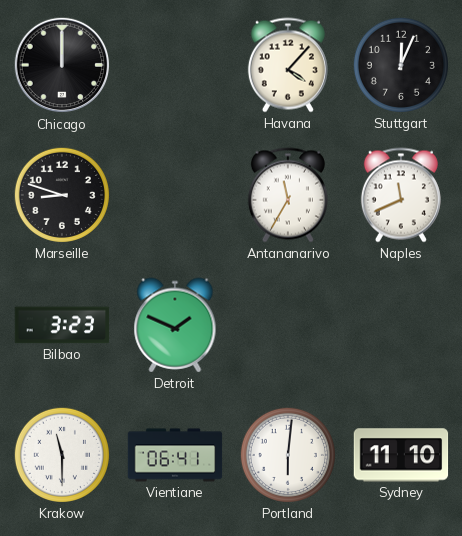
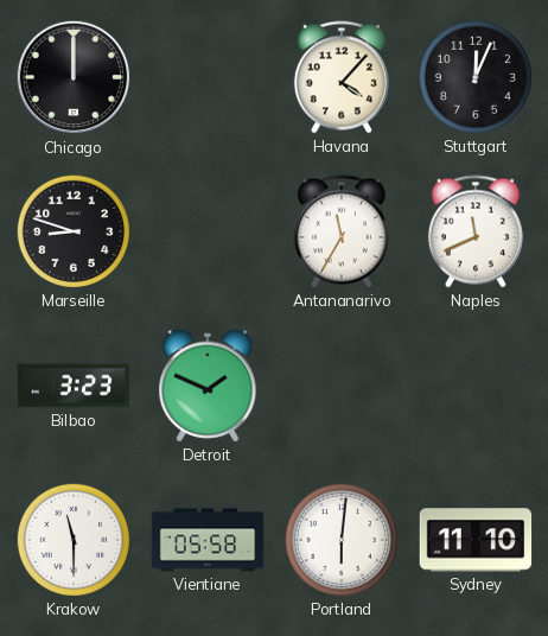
Vientiane: 06:41 -> 05:58
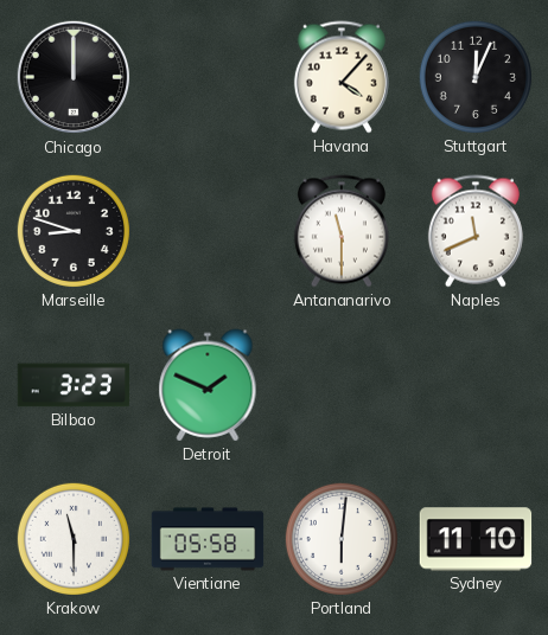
Antananarivo: 11:35 -> 11:30
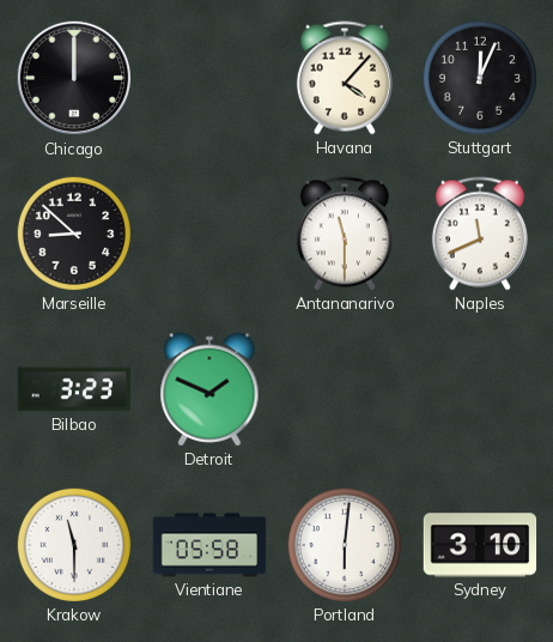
Marseille: 8:48 -> 8:52
Sydney: 11:10 -> 3:10
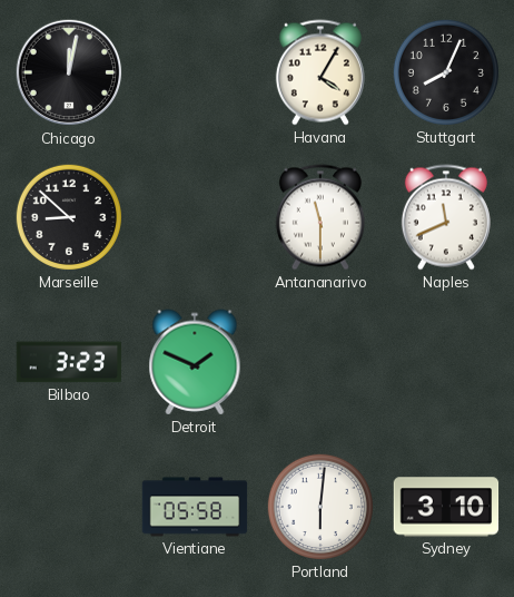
Chicago: 12:00 -> 12:02
Havana: 4:07 -> 4:05
Stuttgart: 12:04 -> 8:04
Krakow: 11:30 -> none
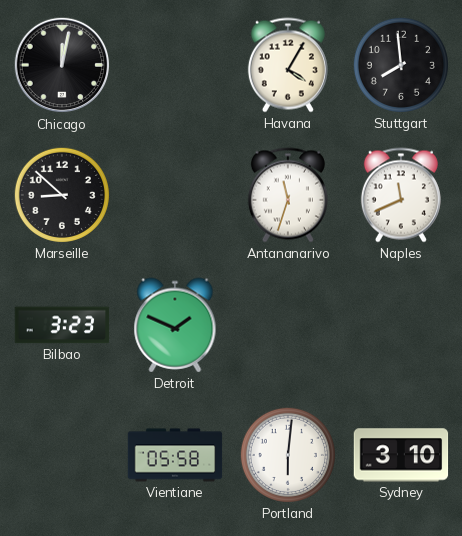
Stuttgart: 8:04 -> 7:59
Antananarivo: 11:30 -> 11:33
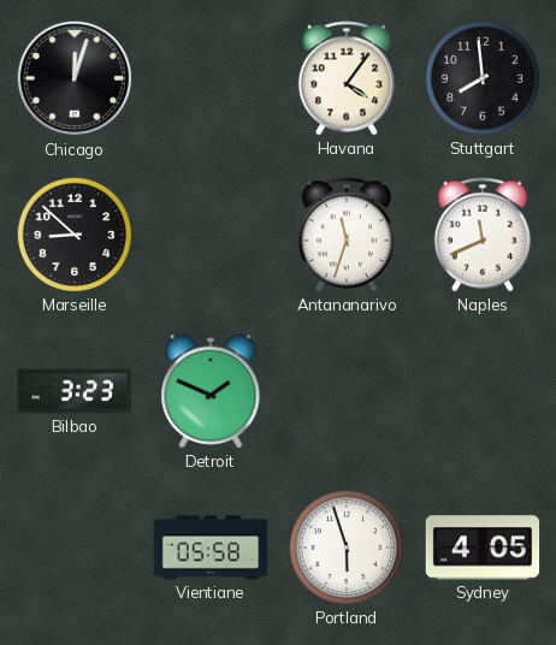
Chicago: 12:02 -> 12:03
Havana: 4:05 -> 4:06
Portland: 6:01 -> 5:57
Sydney: 3:10 -> 4:05
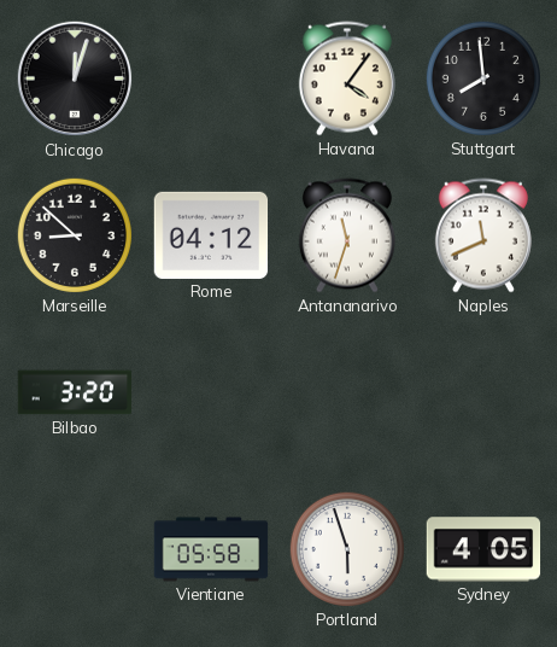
Rome: none -> 04:12
Bilbao: 3:23 -> 3:20
Detroit: 1:49 -> none
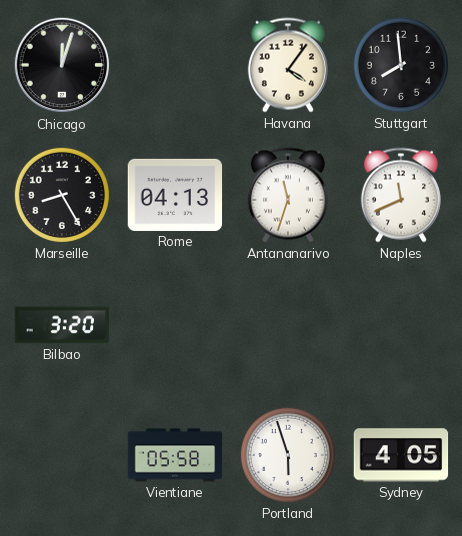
Marseille: 8:52 -> 8:25
Rome: 04:12 -> 04:13
